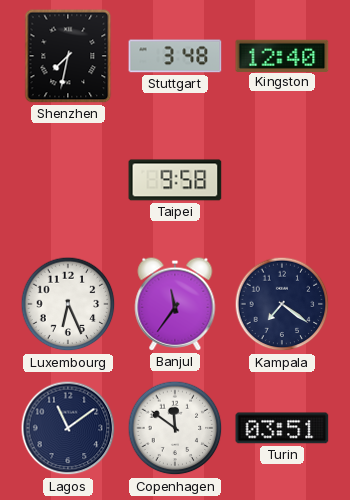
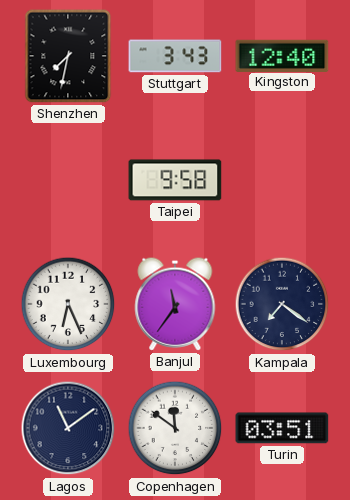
Stuttgart: 3:48 -> 3:43
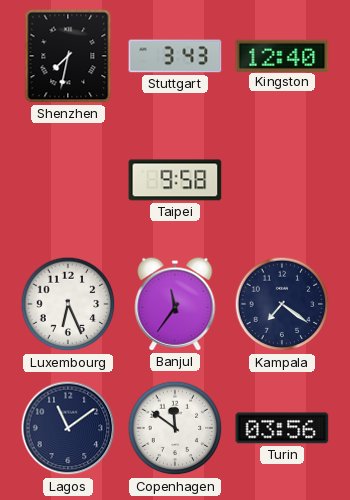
Turin: 03:51 -> 03:56
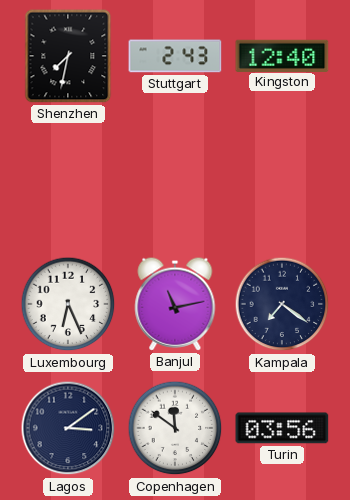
Stuttgart: 3:43 -> 2:43
Taipei: 9:58 -> none
Banjul: 11:36 -> 11:13
Lagos: 11:09 -> 3:09
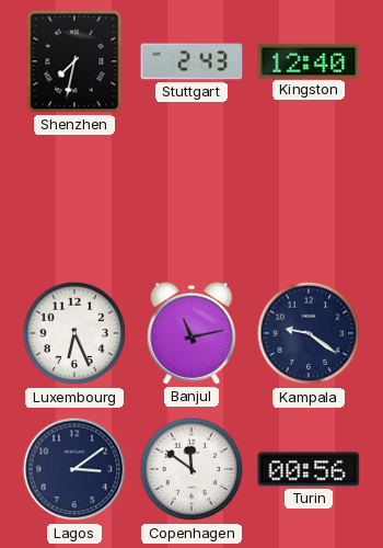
Kampala: 7:21 -> 9:21
Turin: 03:56 -> 00:56
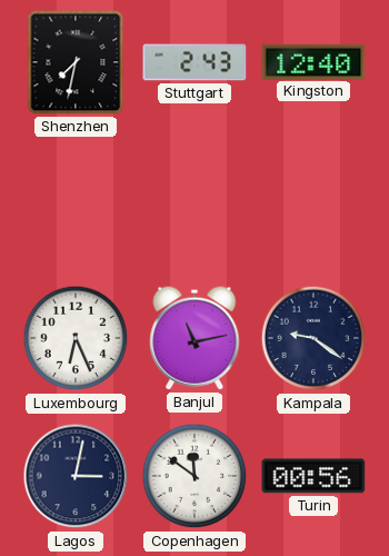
Lagos: 3:09 -> 3:02
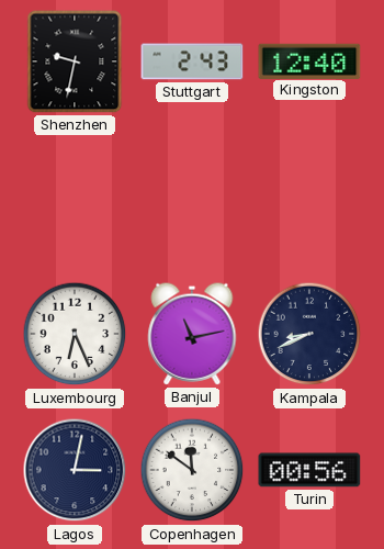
Shenzhen: 7:32 -> 9:32
Kampala: 9:21 -> 8:41
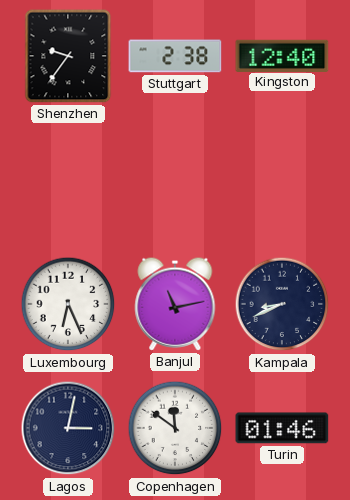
Shenzhen: 9:32 -> 9:36
Stuttgart: 2:43 -> 2:38
Turin: 00:56 -> 01:46
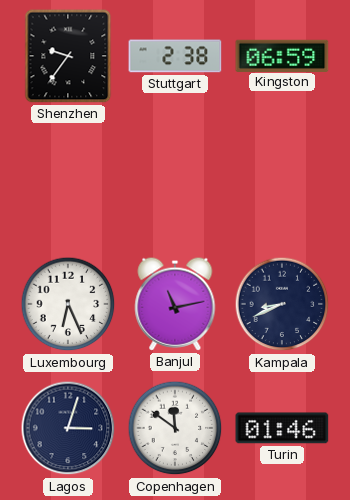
Kingston: 12:40 -> 06:59
Lagos: 3:02 -> 3:03
